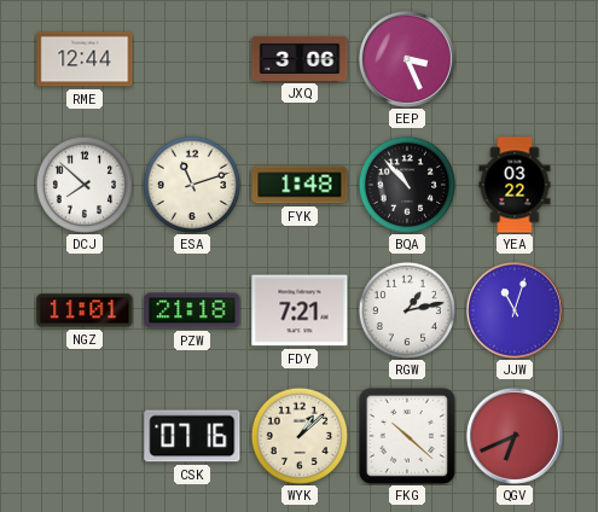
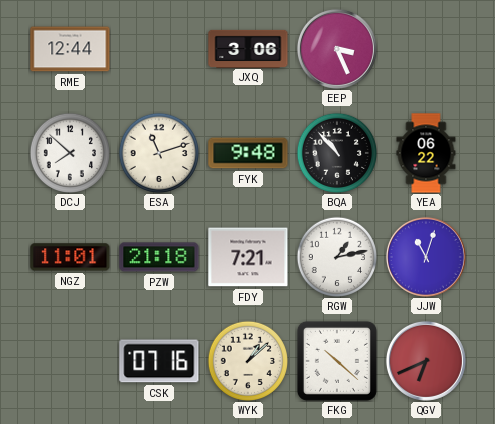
FYK: 1:48 -> 9:48
YEA: 03:22 -> 06:22
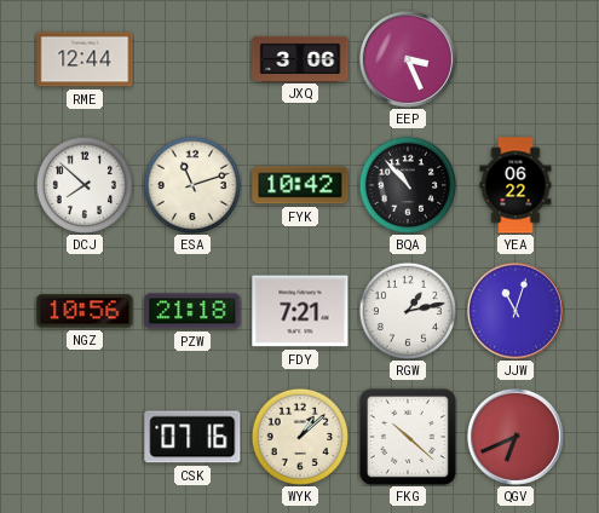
FYK: 9:48 -> 10:42
NGZ: 11:01 -> 10:56
